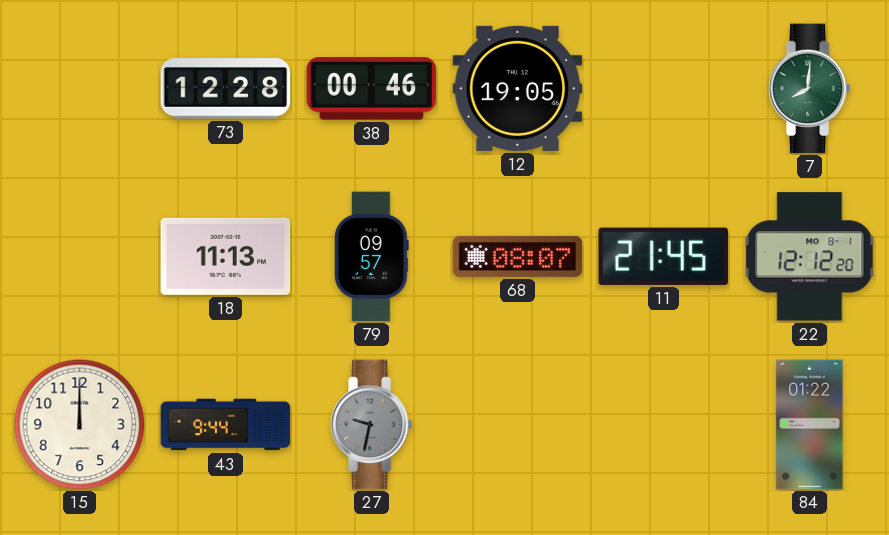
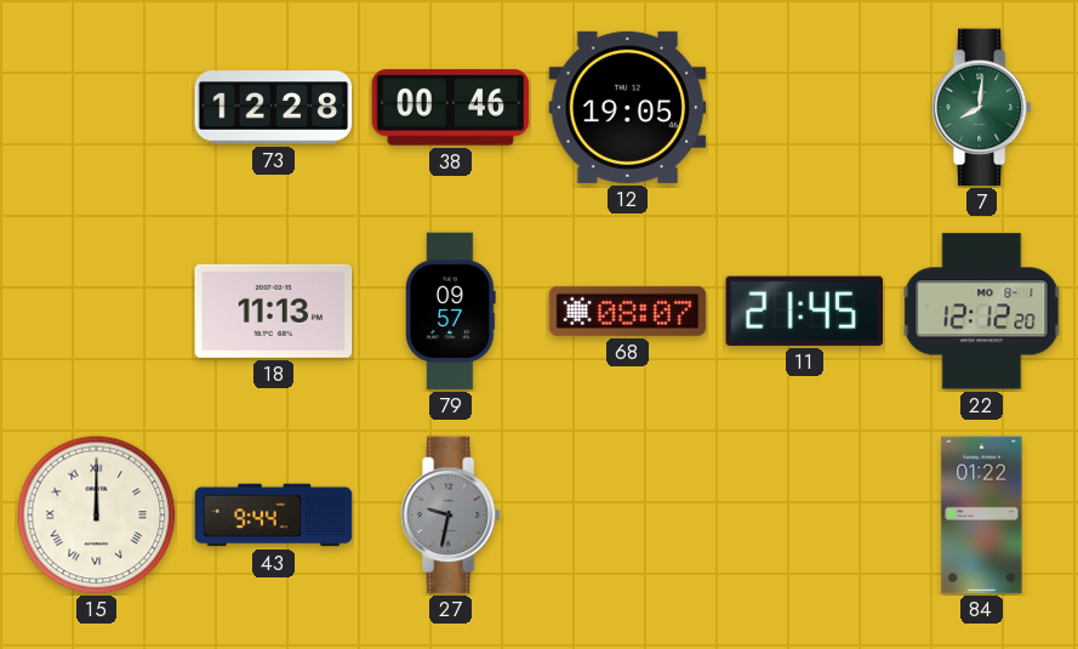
15 numerals: Arabic -> Roman
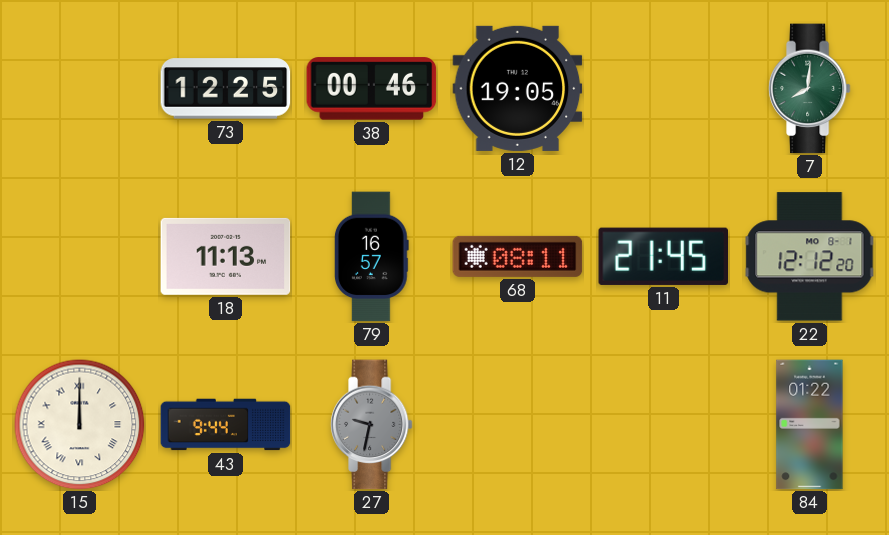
73: 12:28 -> 12:25
79: 09:57 -> 16:57
68: 08:07 -> 08:11
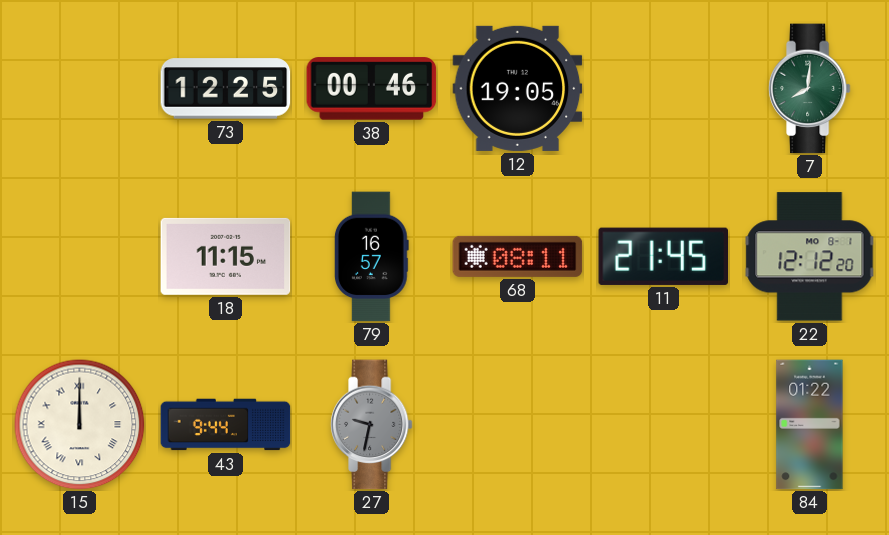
18: 11:13 -> 11:15
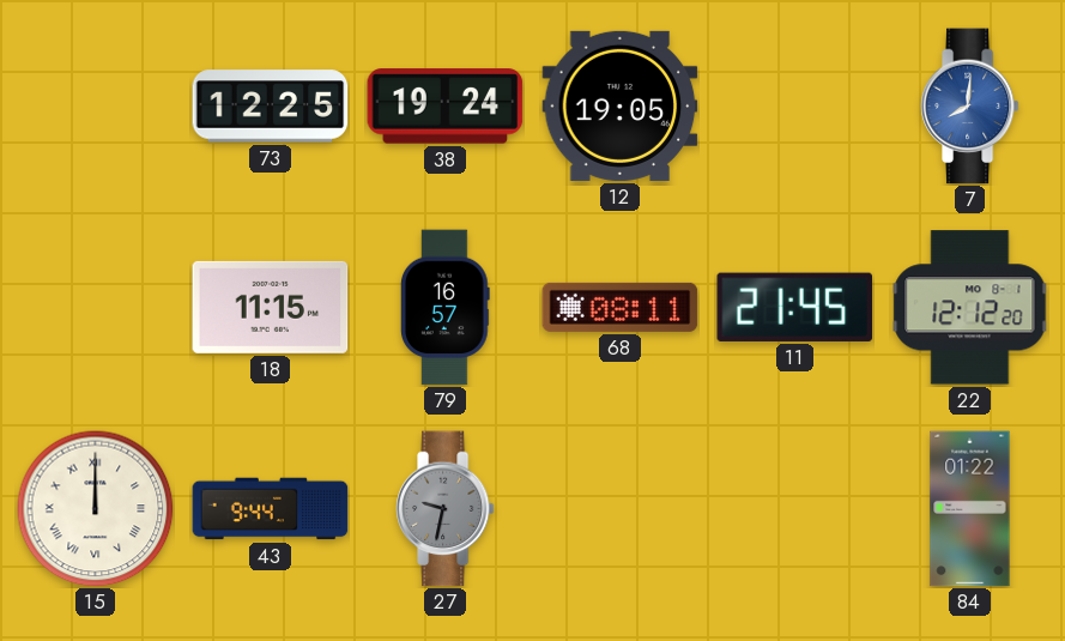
38: 00:46 -> 19:24
7 dial: green -> blue
